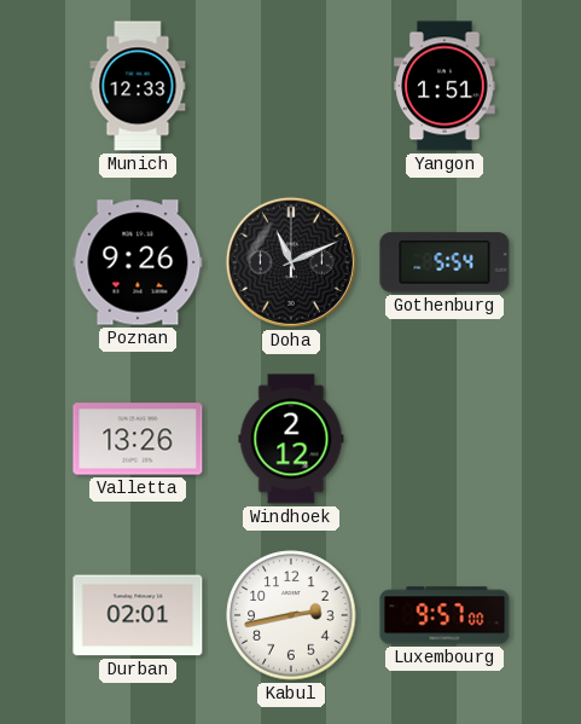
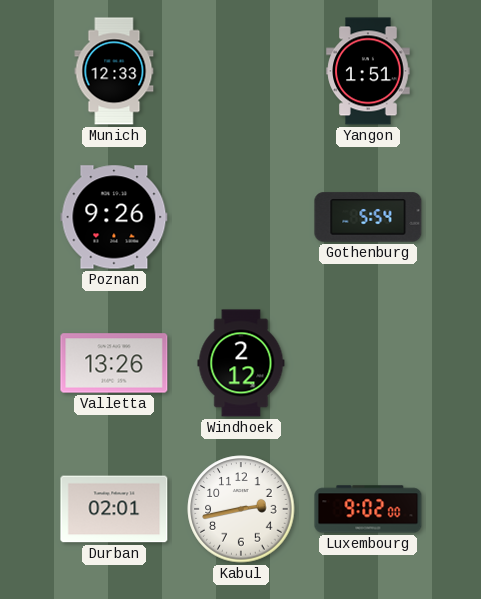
Doha: 11:11 -> none
Luxembourg: 9:57 -> 9:02
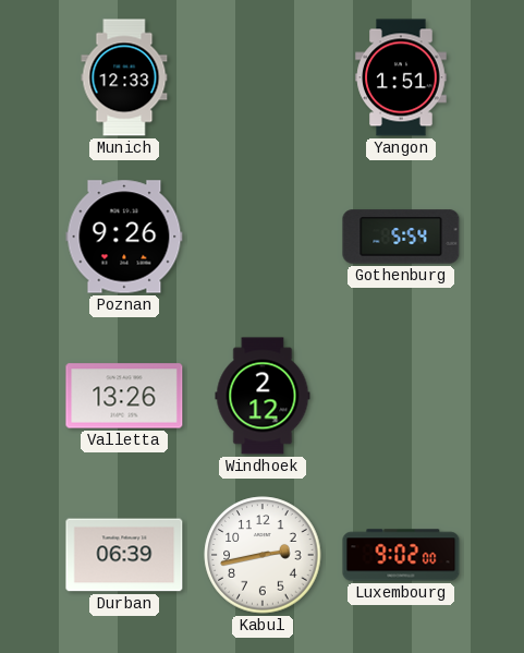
Durban: 02:01 -> 06:39
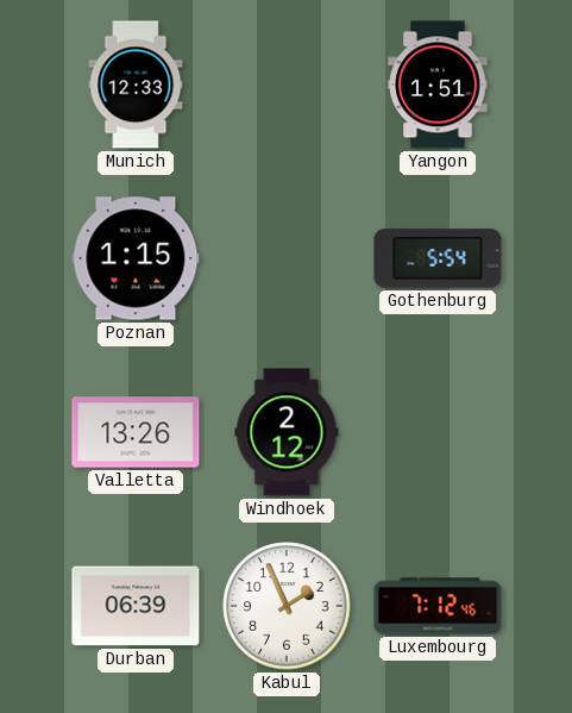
Poznan: 9:26 -> 1:15
Kabul: 2:43 -> 1:56
Luxembourg: 9:02 -> 7:12
